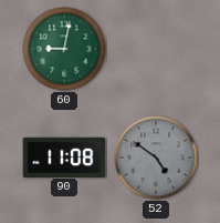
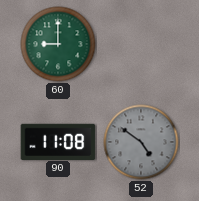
60: 9:02 -> 9:00
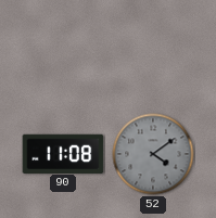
60: 9:00 -> none
52: 4:51 -> 4:09
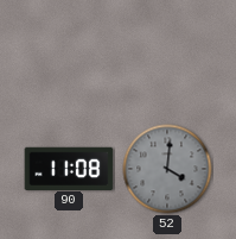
52: 4:09 -> 4:01
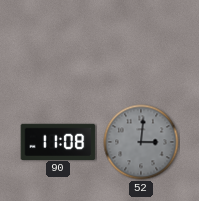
52: 4:01 -> 3:01
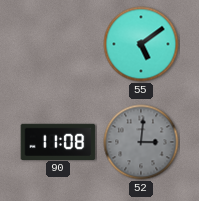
55: none -> 5:09
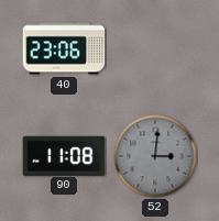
40: none -> 23:06
55: 5:09 -> none
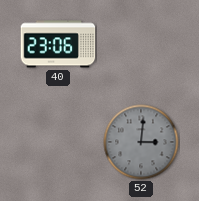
90: 11:08 -> none
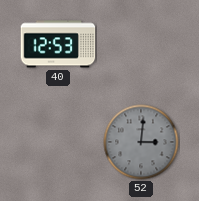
40: 23:06 -> 12:53
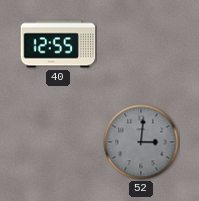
40: 12:53 -> 12:55
